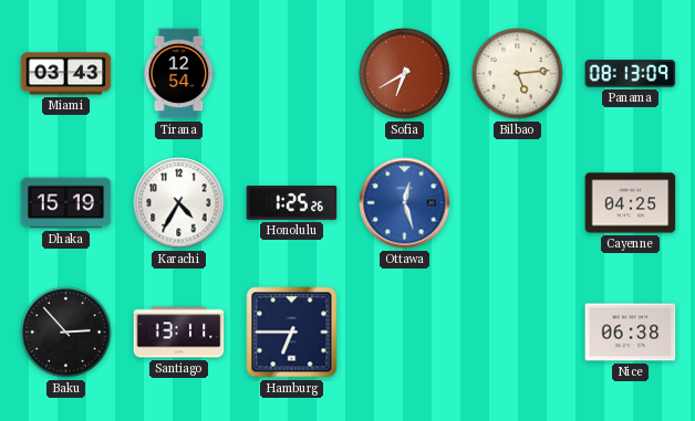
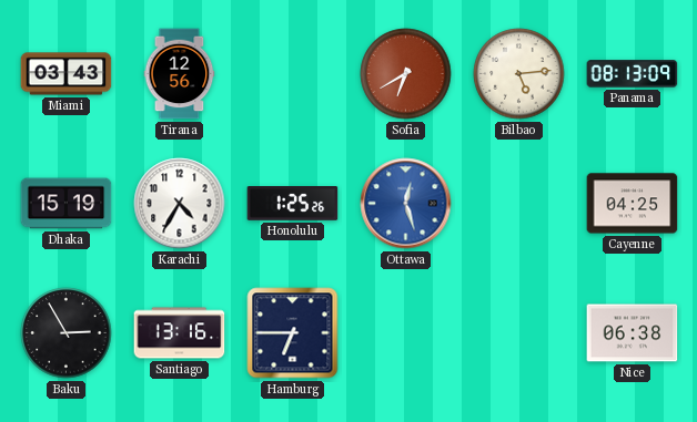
Tirana: 12:54 -> 12:56
Baku: 2:53 -> 2:55
Santiago: 13:11 -> 13:16
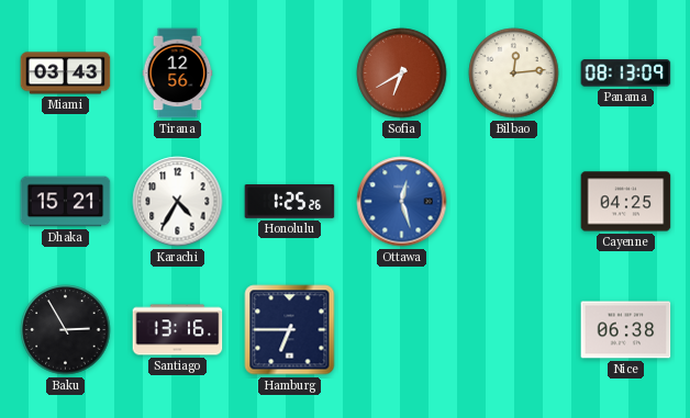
Bilbao: 5:14 -> 12:14
Dhaka: 15:19 -> 15:21
